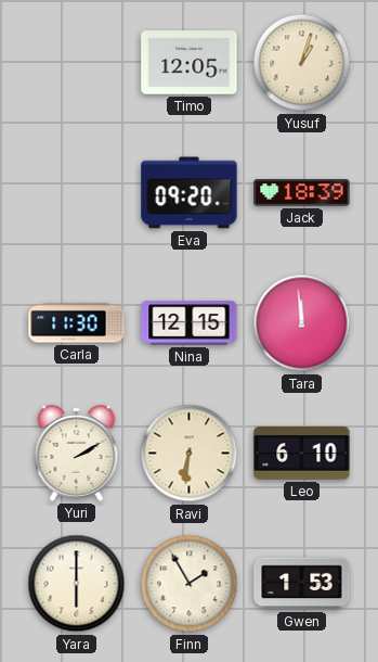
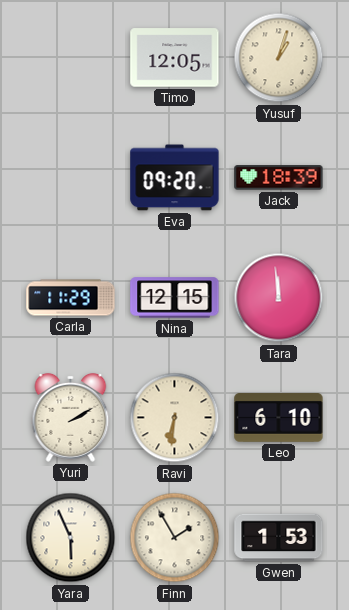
Carla: 11:30 -> 11:29
Yara: 6:00 -> 5:56
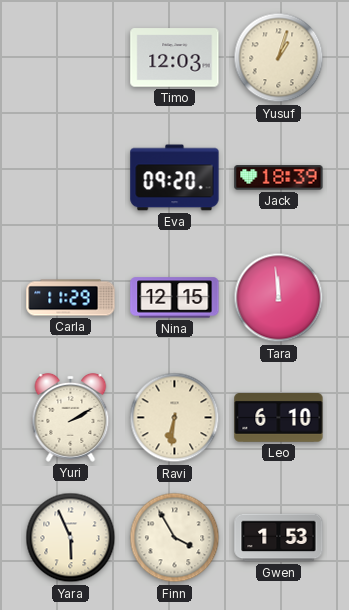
Timo: 12:05 -> 12:03
Finn: 1:55 -> 3:55
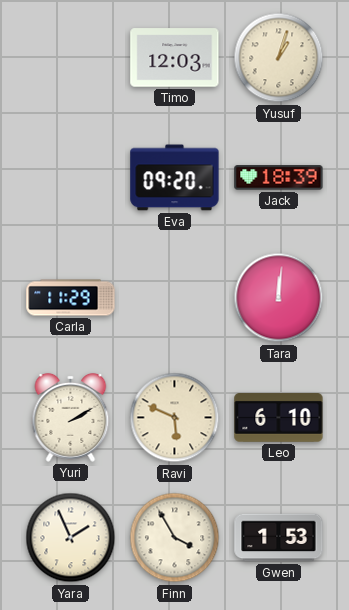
Nina: 12:15 -> none
Tara: 11:59 -> 12:01
Ravi: 6:31 -> 5:49
Yara: 5:56 -> 1:56
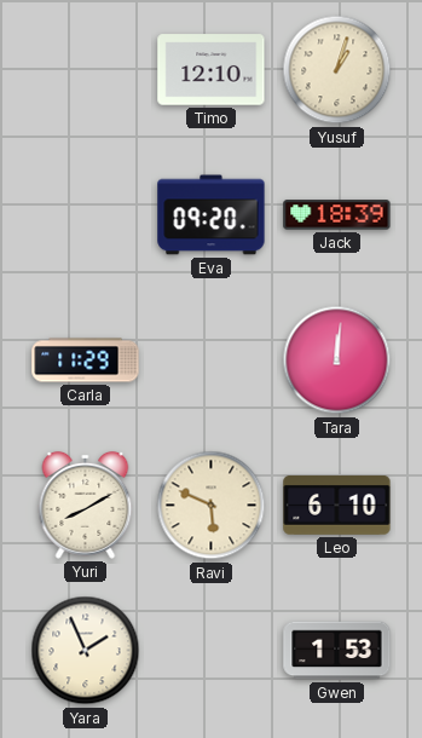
Timo: 12:03 -> 12:10
Yuri: 2:10 -> 8:10
Finn: 3:55 -> none
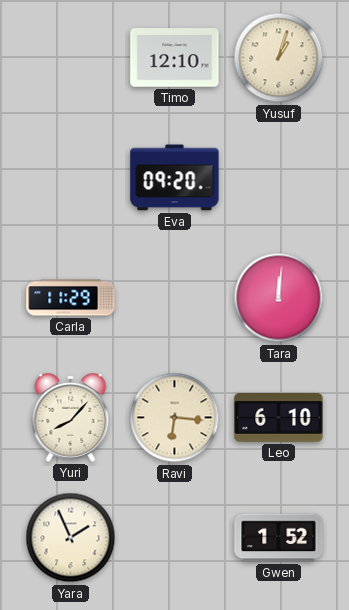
Jack: 18:39 -> none
Yuri: 8:10 -> 8:07
Ravi: 5:49 -> 6:16
Gwen: 1:53 -> 1:52
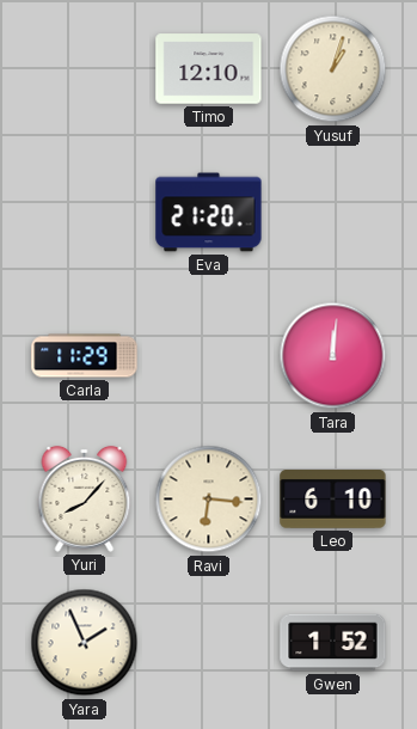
Eva: 09:20 -> 21:20
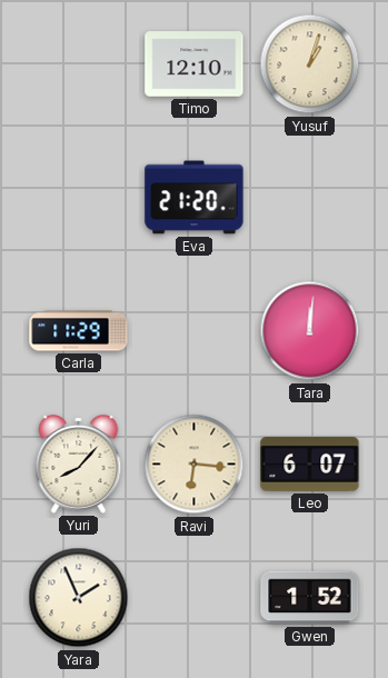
Leo: 6:10 -> 6:07
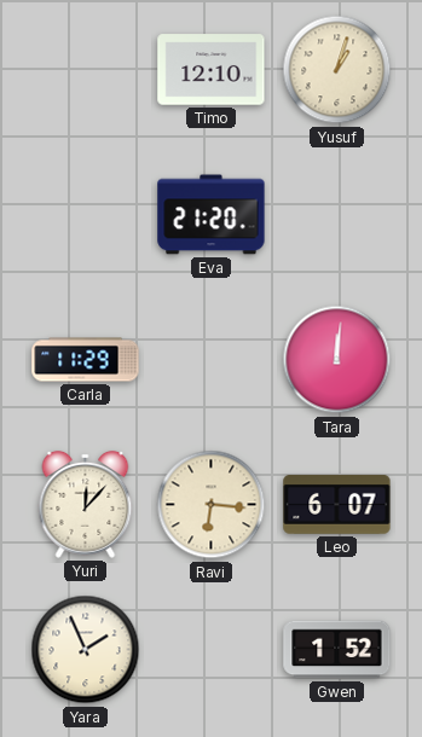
Yuri: 8:07 -> 12:07
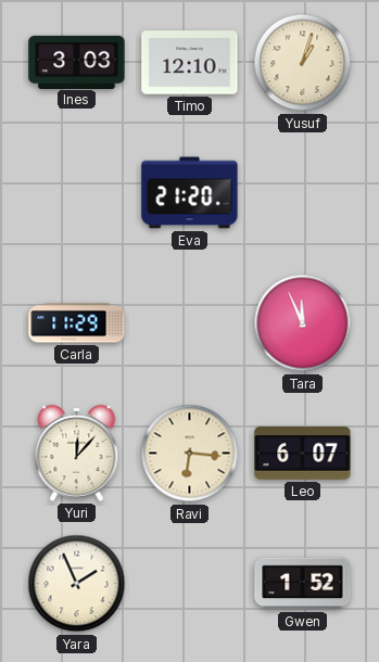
Ines: none -> 3:03
Tara: 12:01 -> 11:56
